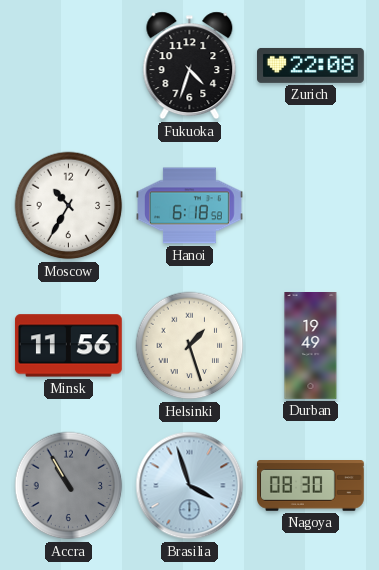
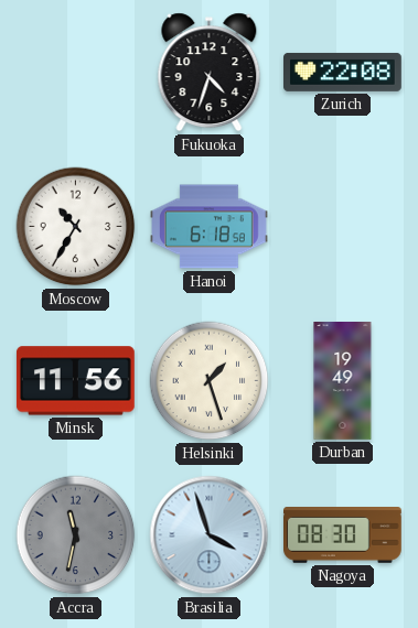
Accra: 10:55 -> 11:32
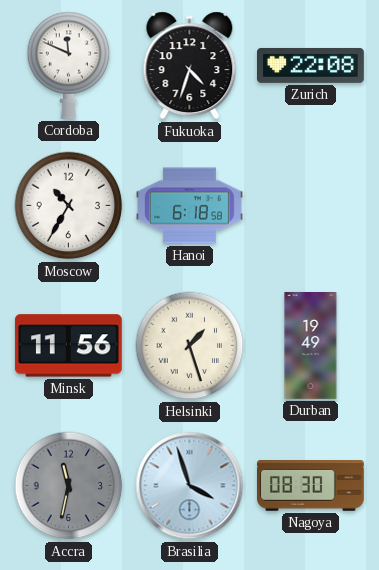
Cordoba: none -> 11:49
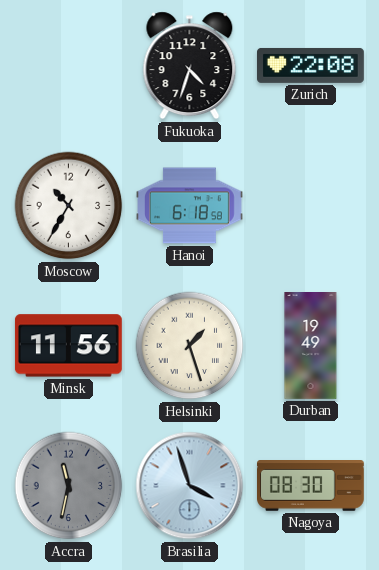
Cordoba: 11:49 -> none
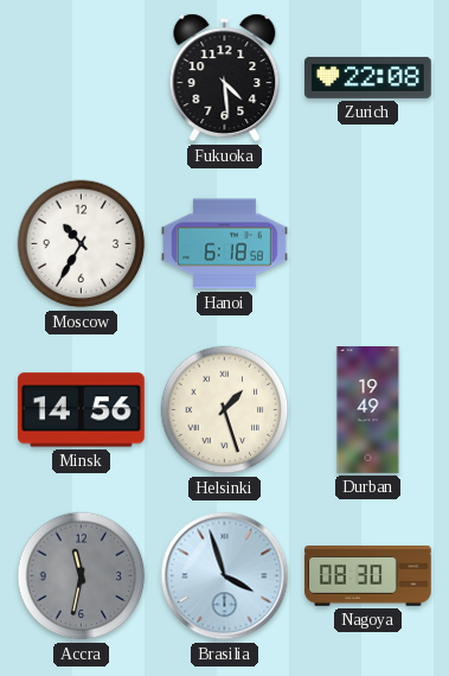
Fukuoka: 4:33 -> 4:29
Minsk: 11:56 -> 14:56
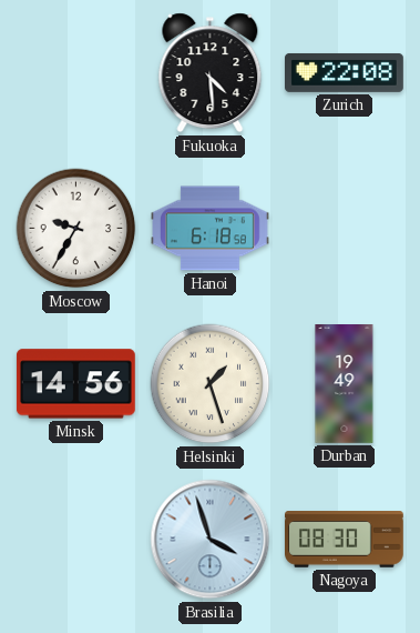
Moscow: 10:35 -> 9:35
Accra: 11:32 -> none
